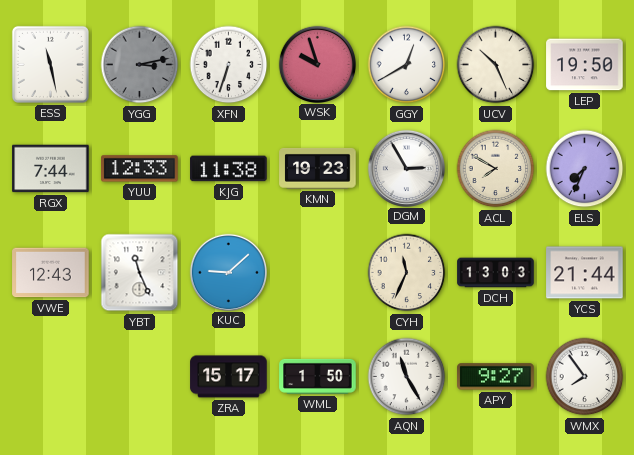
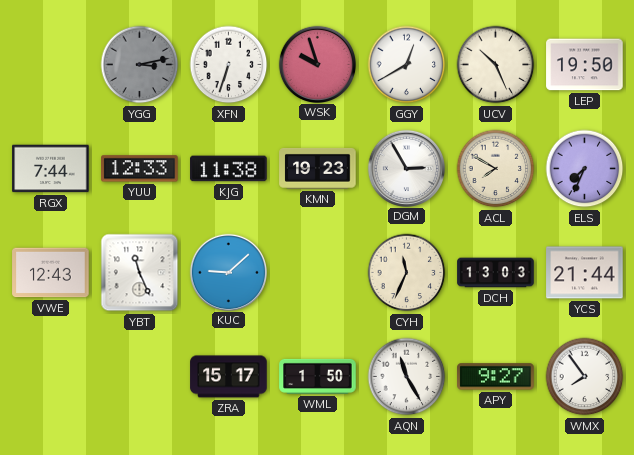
ESS: 11:28 -> none
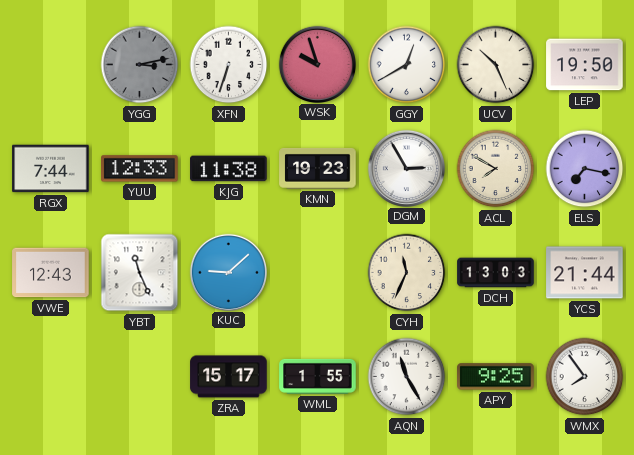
ELS: 7:34 -> 7:17
WML: 1:50 -> 1:55
APY: 9:27 -> 9:25
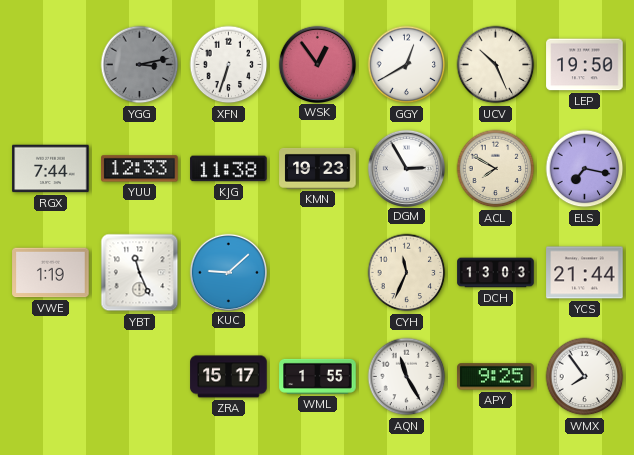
WSK: 9:57 -> 12:54
VWE: 12:43 -> 1:19
